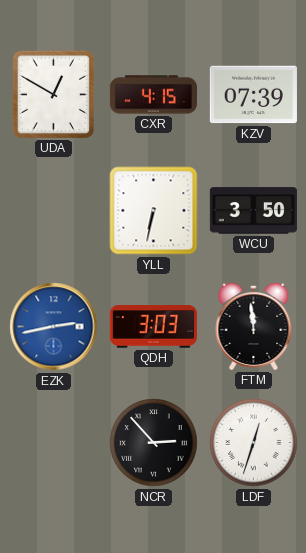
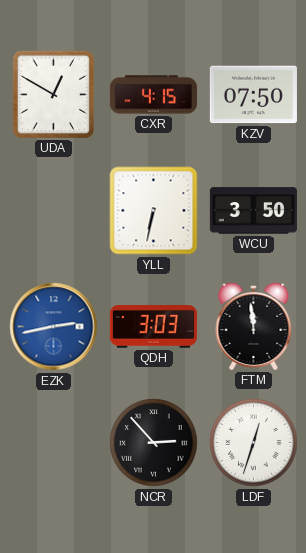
KZV: 07:39 -> 07:50
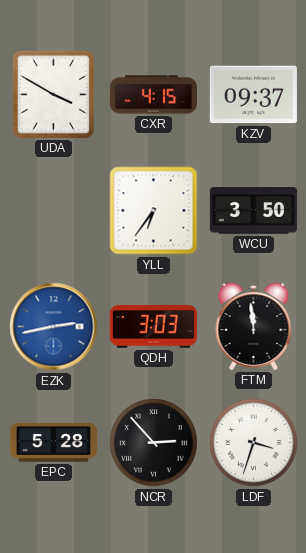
UDA: 12:50 -> 3:50
KZV: 07:50 -> 09:37
YLL: 6:32 -> 6:36
EPC: none -> 5:28
LDF: 12:33 -> 3:33
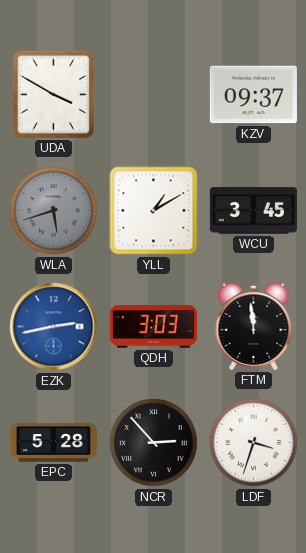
CXR: 4:15 -> none
WLA: none -> 5:42
YLL: 6:36 -> 1:10
WCU: 3:50 -> 3:45
